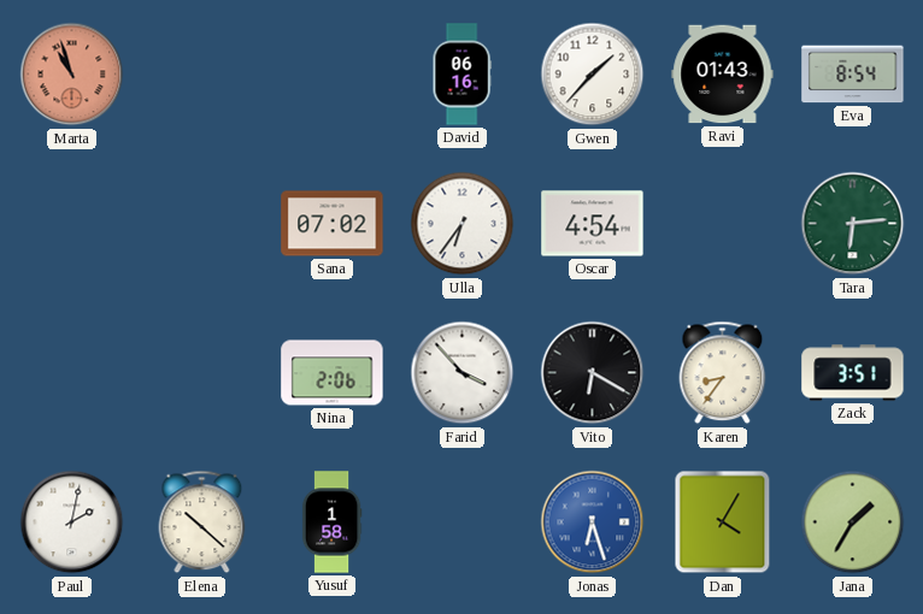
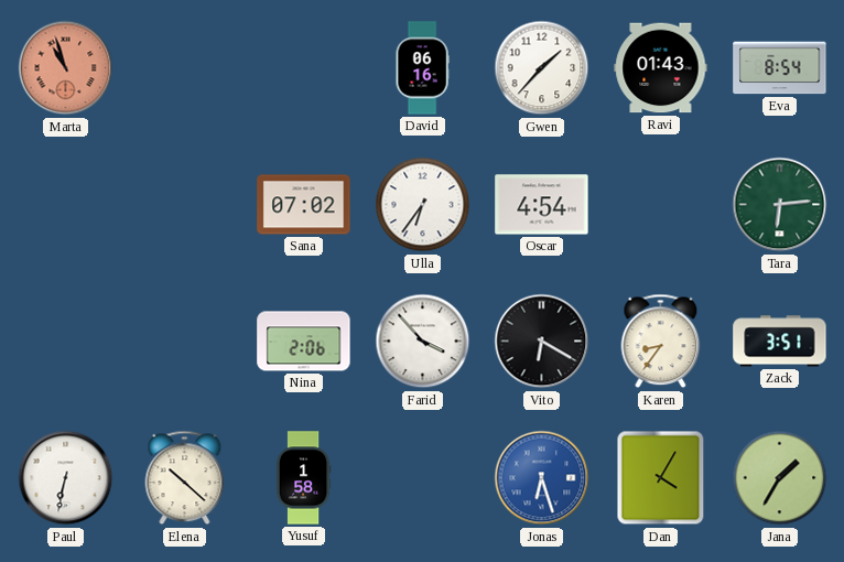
Paul: 2:02 -> 6:32
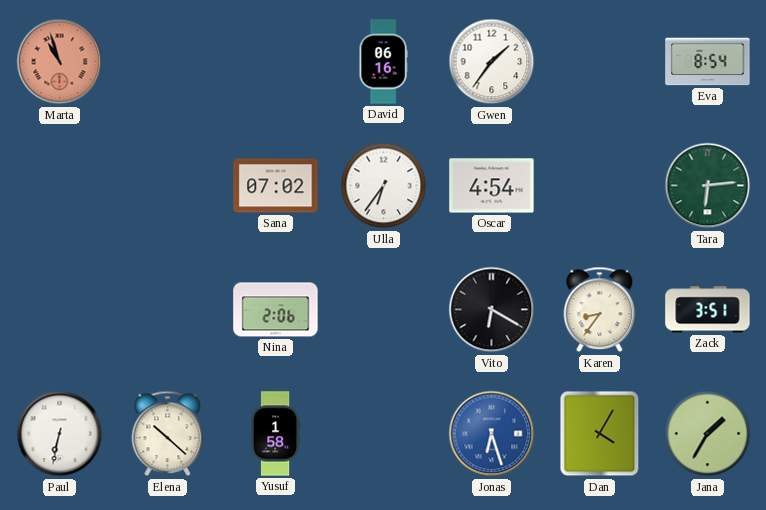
Gwen: 1:37 -> 1:36
Ravi: 01:43 -> none
Farid: 3:53 -> none
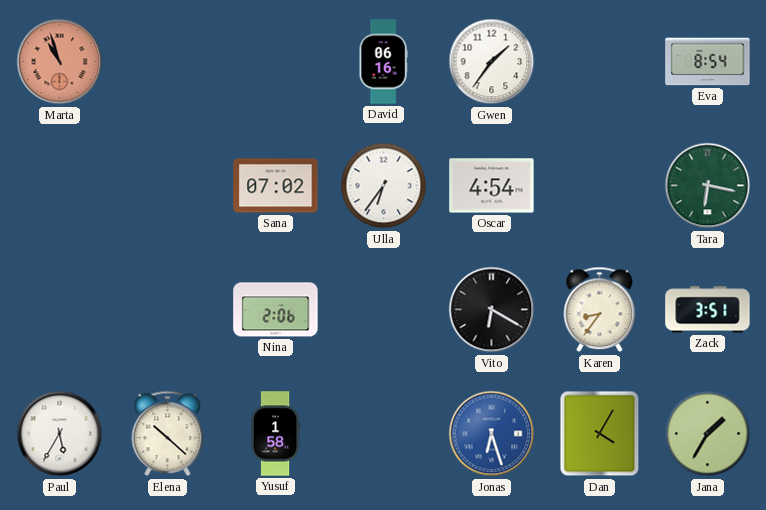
Tara: 6:14 -> 6:17
Paul: 6:32 -> 5:35
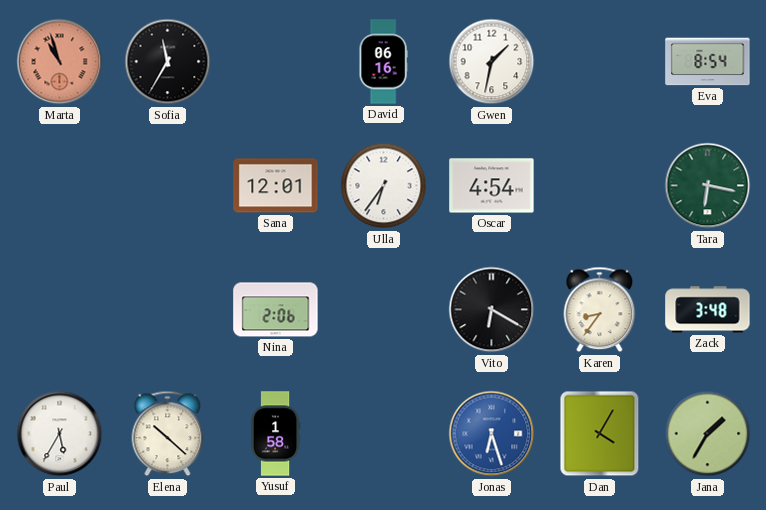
Sofia: none -> 11:35
Gwen: 1:36 -> 1:32
Sana: 07:02 -> 12:01
Zack: 3:51 -> 3:48
